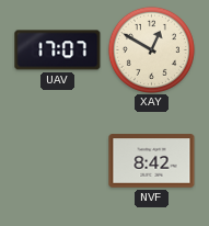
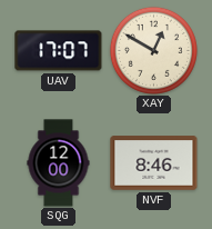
SQG: none -> 12:00
NVF: 8:42 -> 8:46
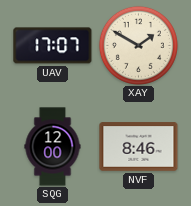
XAY: 12:50 -> 1:50
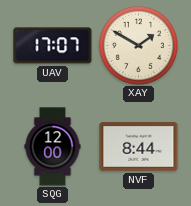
NVF: 8:46 -> 8:44
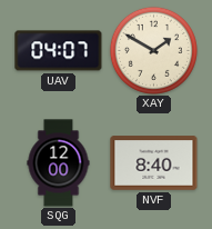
UAV: 17:07 -> 04:07
NVF: 8:44 -> 8:40
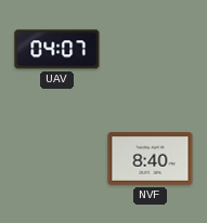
XAY: 1:50 -> none
SQG: 12:00 -> none
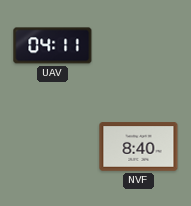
UAV: 04:07 -> 04:11
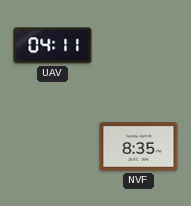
NVF: 8:40 -> 8:35
